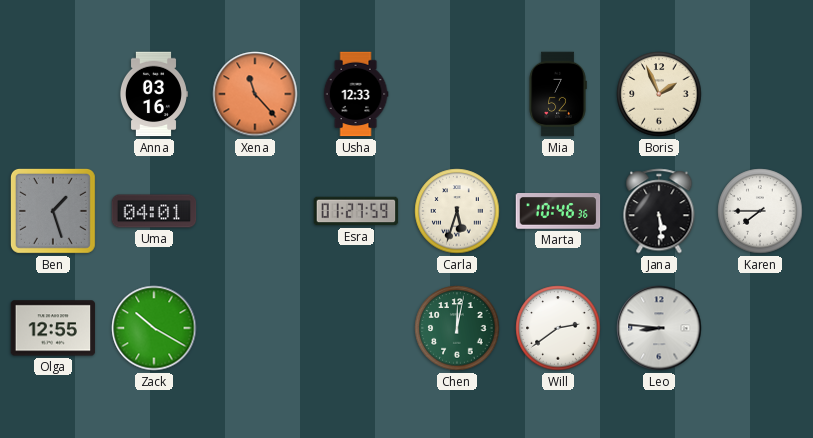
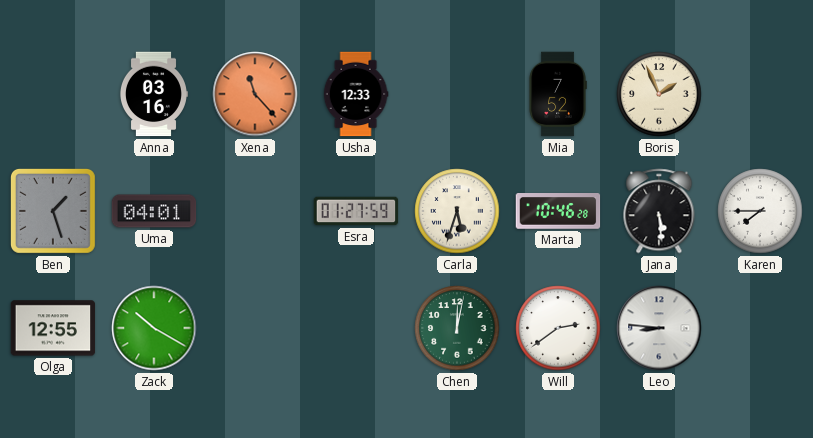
Marta: 10:46:36 -> 10:46:28
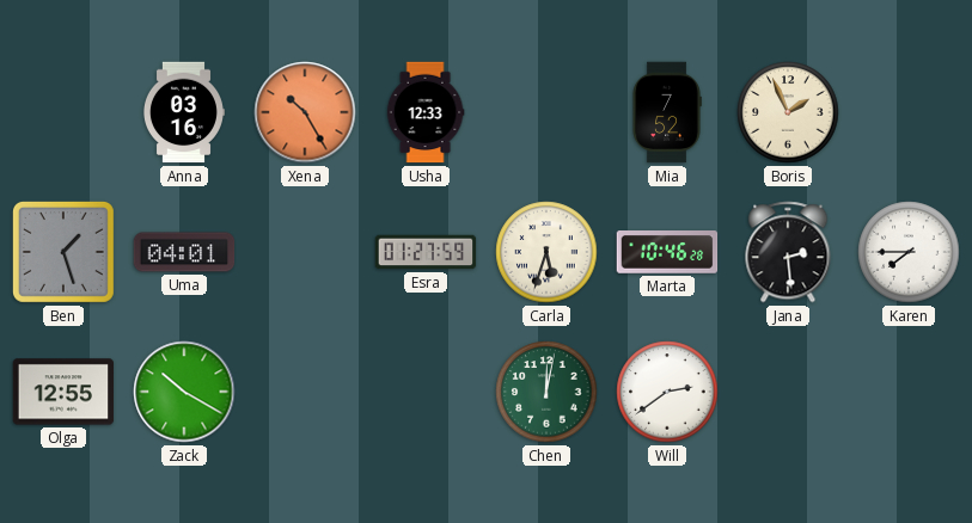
Xena: 11:23 -> 10:25
Jana: 5:29 -> 2:29
Leo: 8:46 -> none
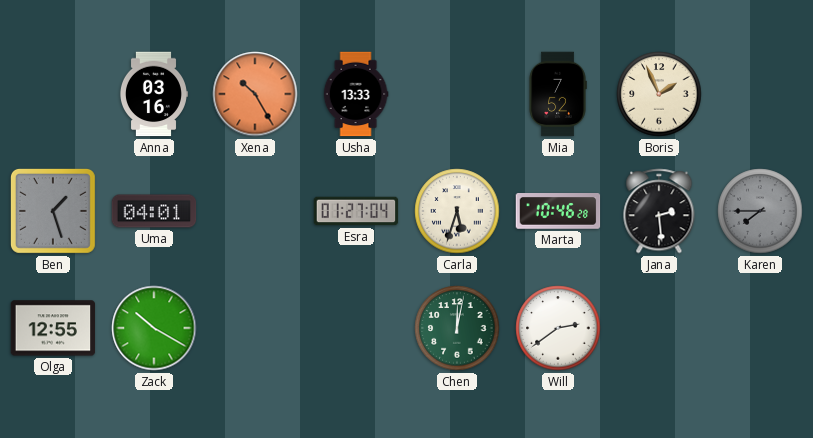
Usha: 12:33 -> 13:33
Esra: 01:27:59 -> 01:27:04
Karen dial: white -> grey
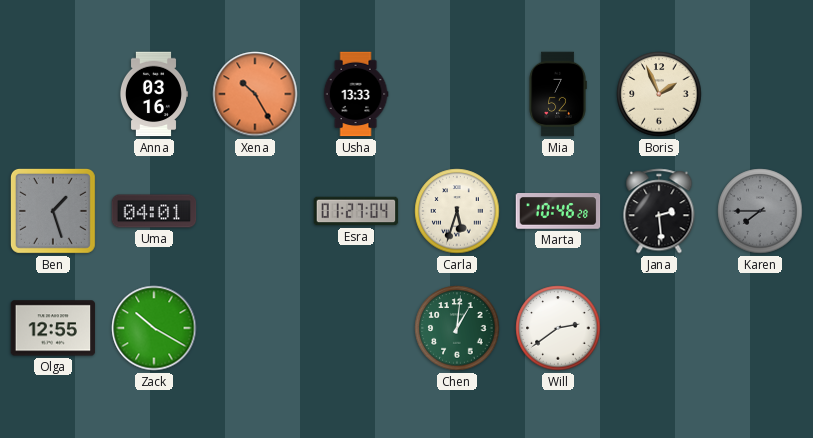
Chen: 12:02 -> 1:01
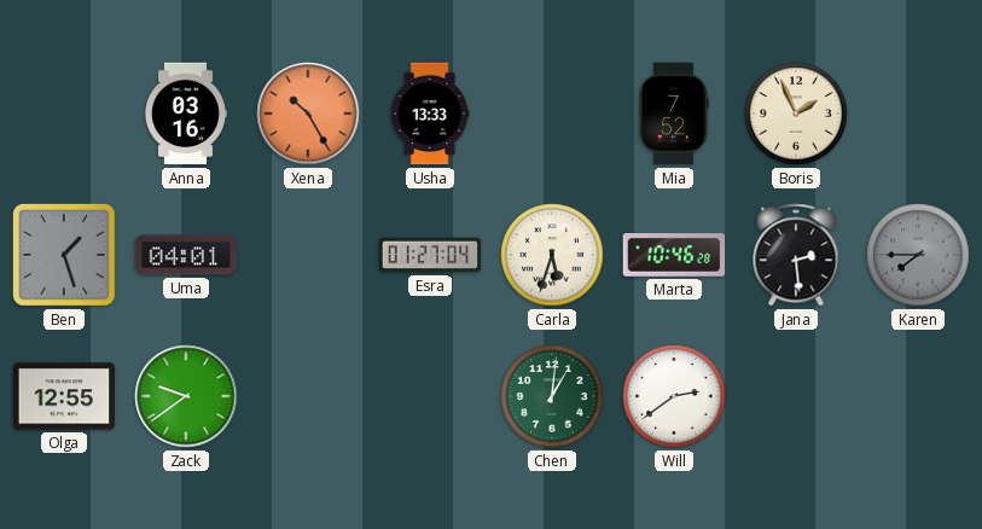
Zack: 10:20 -> 9:39
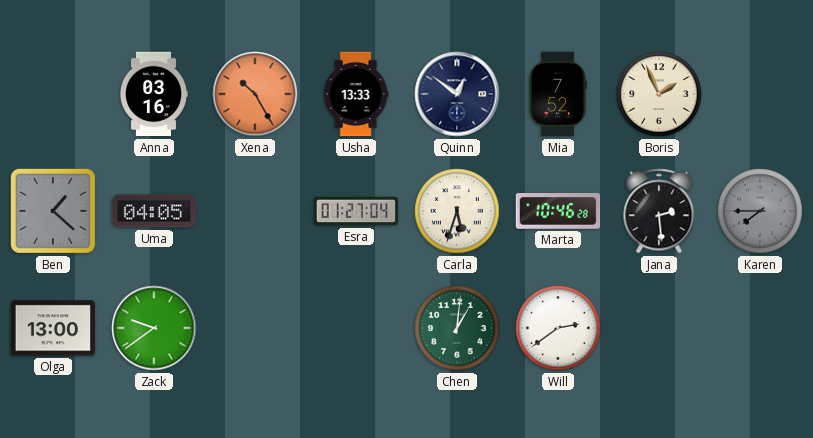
Quinn: none -> 12:51
Ben: 1:27 -> 1:22
Uma: 04:01 -> 04:05
Olga: 12:55 -> 13:00
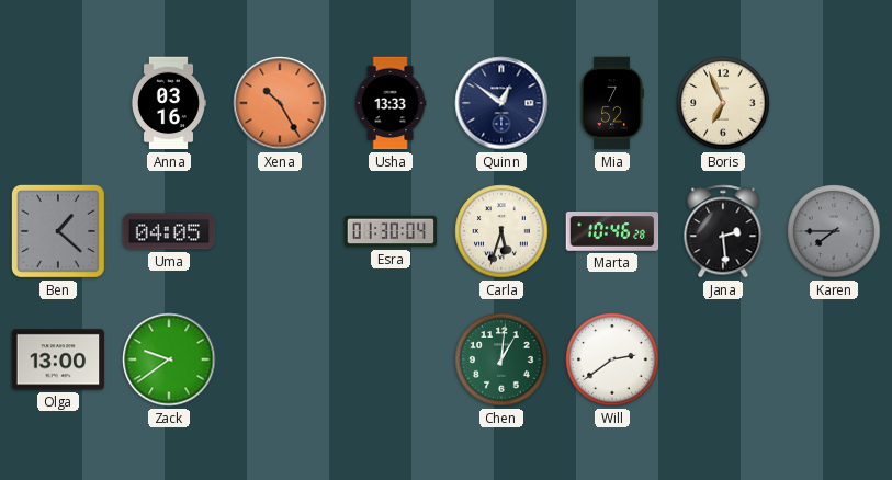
Boris: 1:56 -> 6:56
Esra: 01:27 -> 01:30
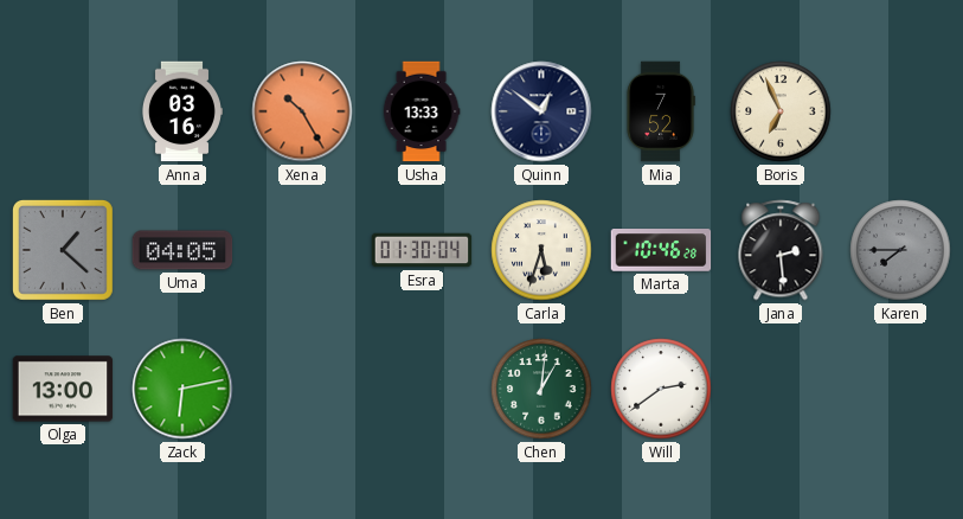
Zack: 9:39 -> 6:13
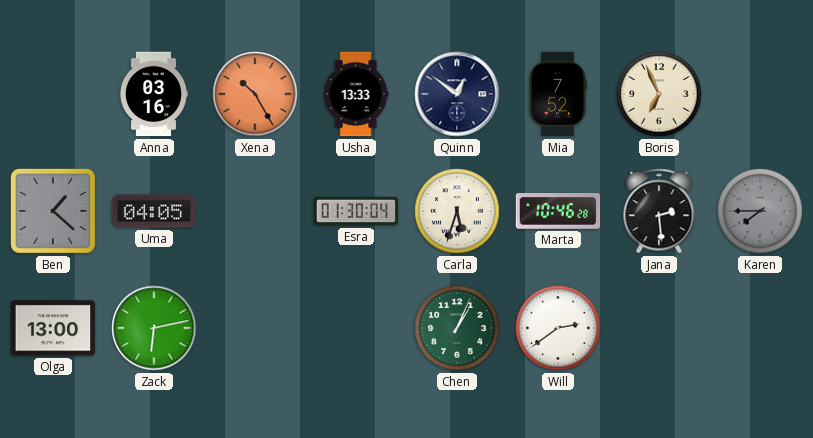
Chen: 1:01 -> 1:04
